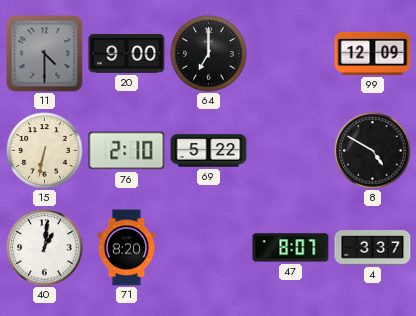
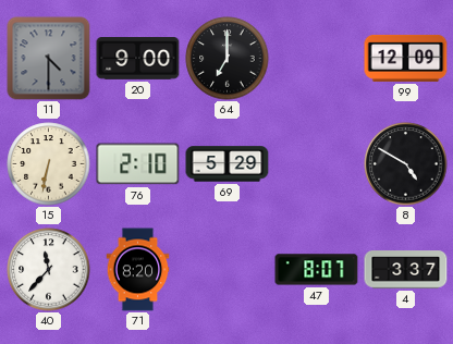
69: 5:22 -> 5:29
40: 1:01 -> 11:37
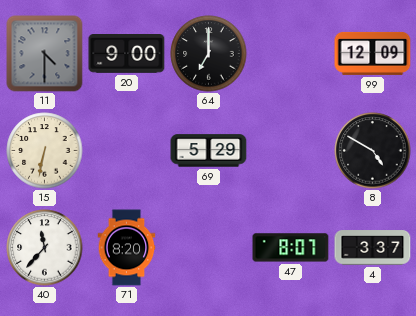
76: 2:10 -> none
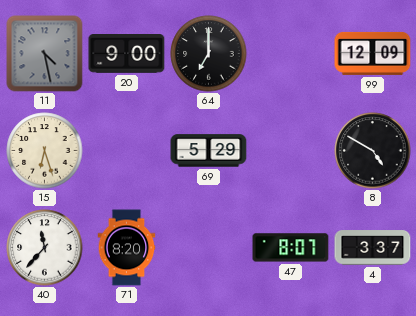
11: 4:30 -> 4:28
15: 6:32 -> 6:27
